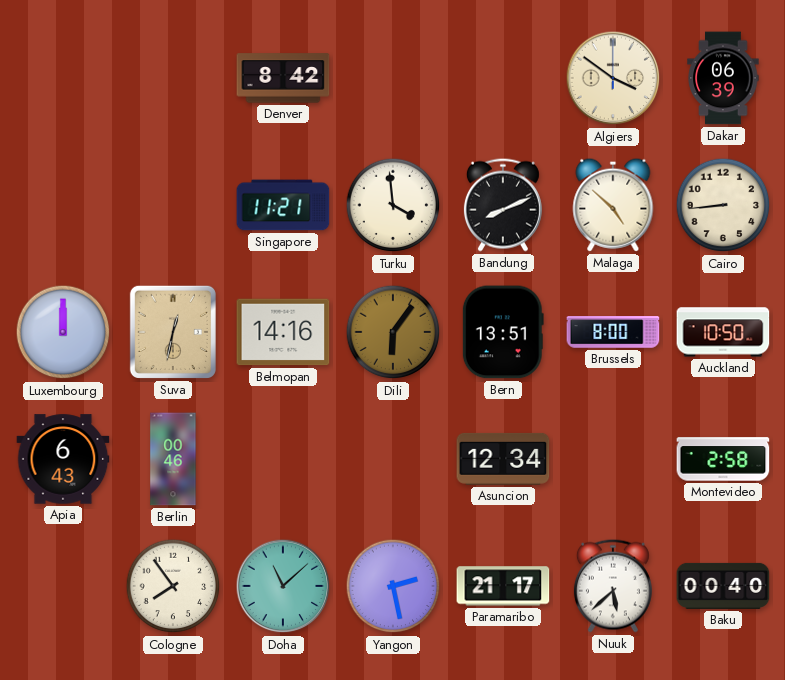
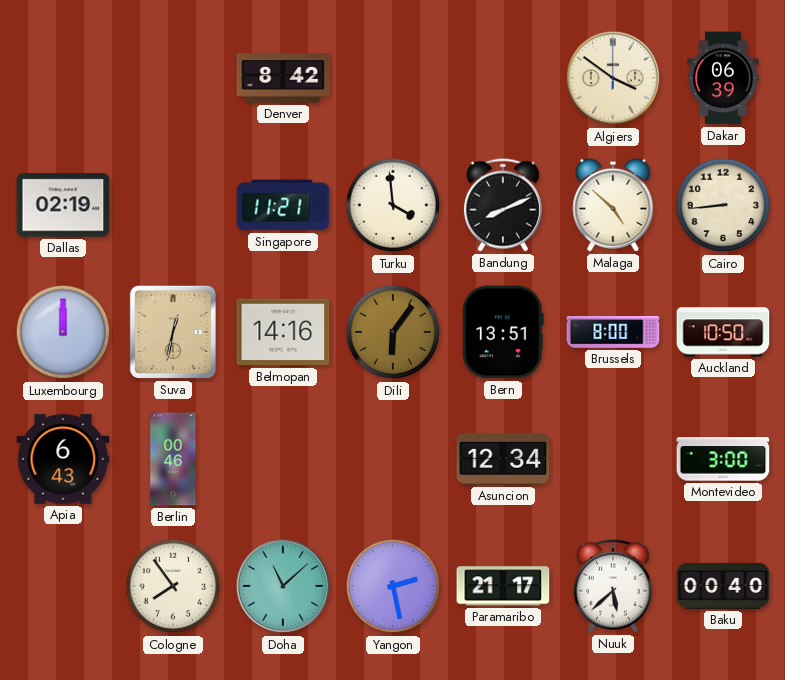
Dallas: none -> 02:19
Montevideo: 2:58 -> 3:00
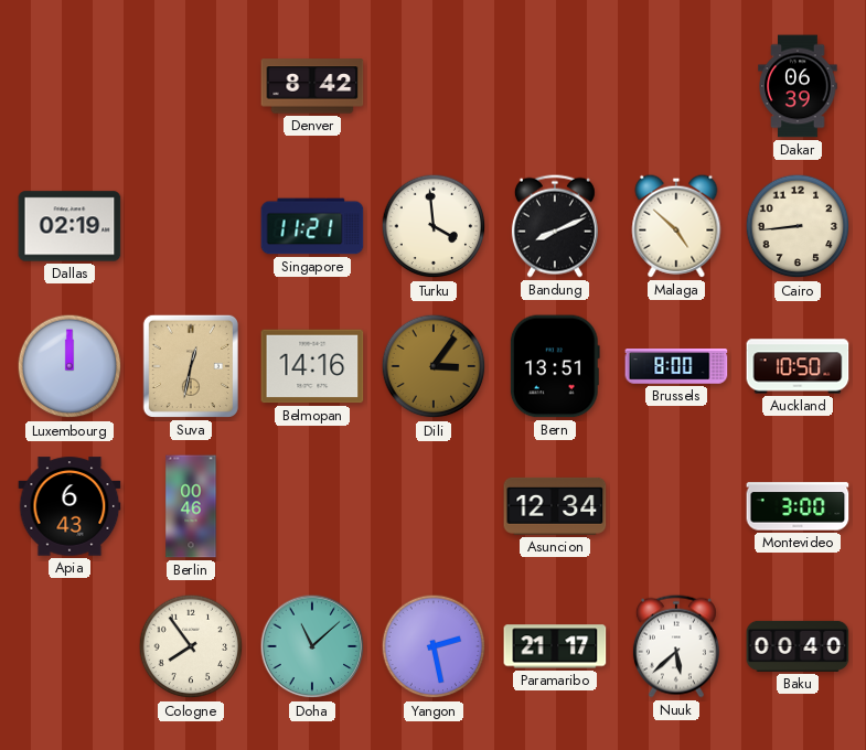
Algiers: 3:51 -> none
Dili: 6:06 -> 3:06
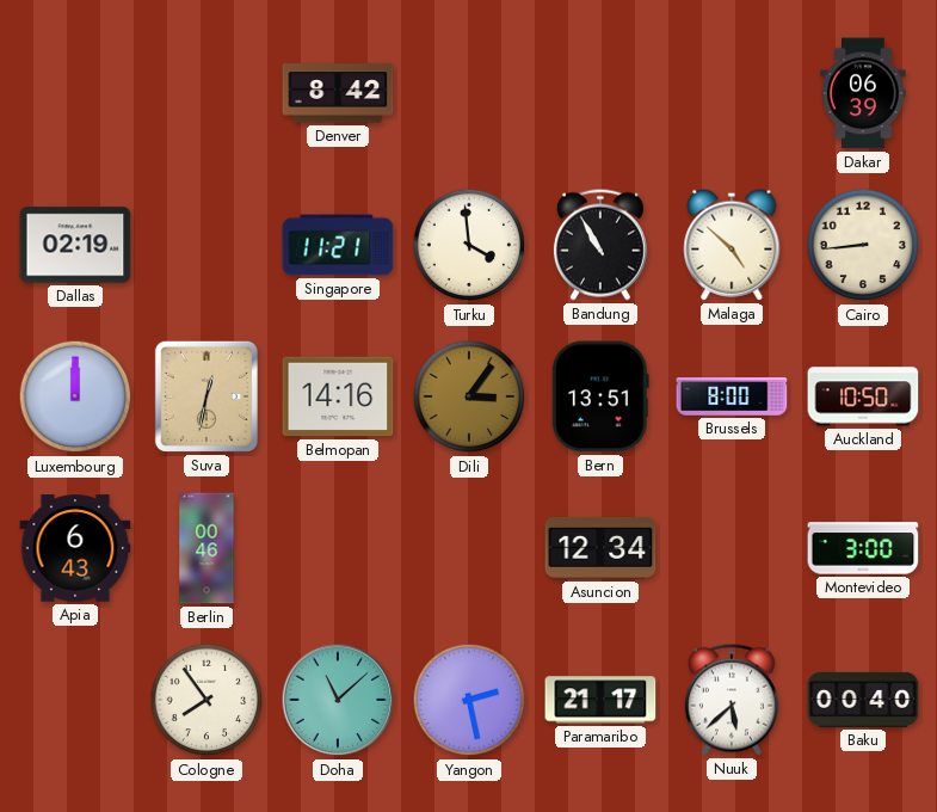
Bandung: 8:11 -> 10:55
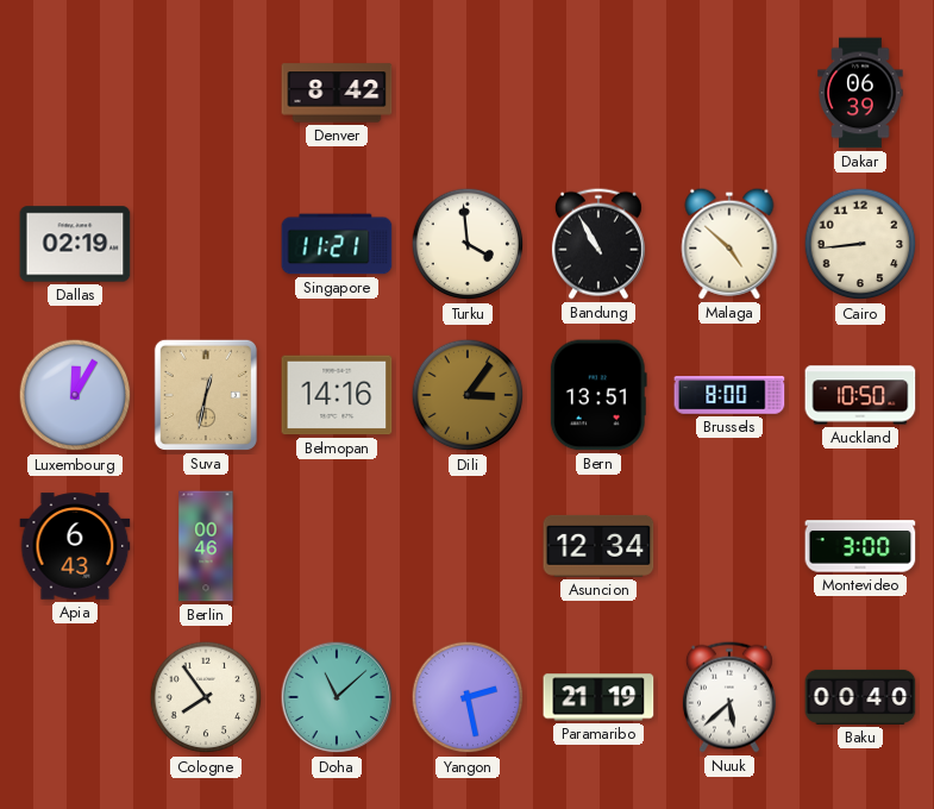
Luxembourg: 12:00 -> 12:05
Paramaribo: 21:17 -> 21:19
